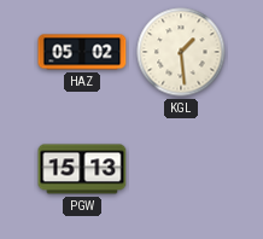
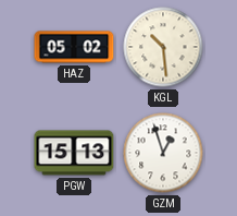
KGL: 1:29 -> 10:29
GZM: none -> 12:57
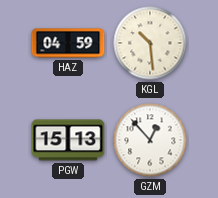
HAZ: 05:02 -> 04:59
GZM: 12:57 -> 12:53
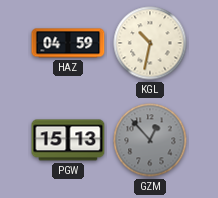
KGL: 10:29 -> 10:32
GZM dial: white -> grey
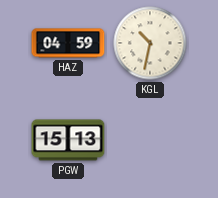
GZM: 12:53 -> none
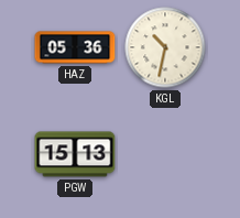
HAZ: 04:59 -> 05:36
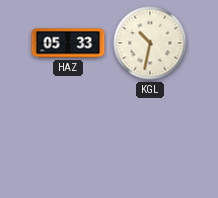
HAZ: 05:36 -> 05:33
PGW: 15:13 -> none
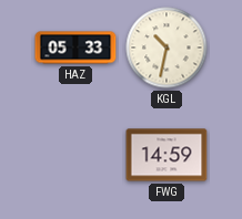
FWG: none -> 14:59
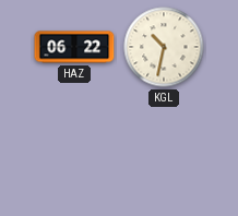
HAZ: 05:33 -> 06:22
FWG: 14:59 -> none
